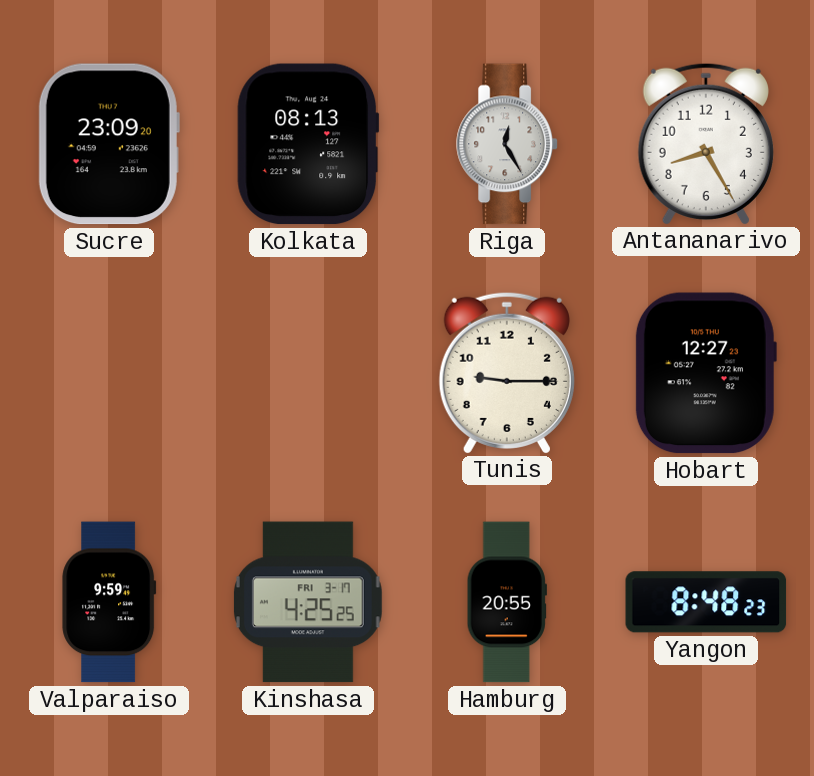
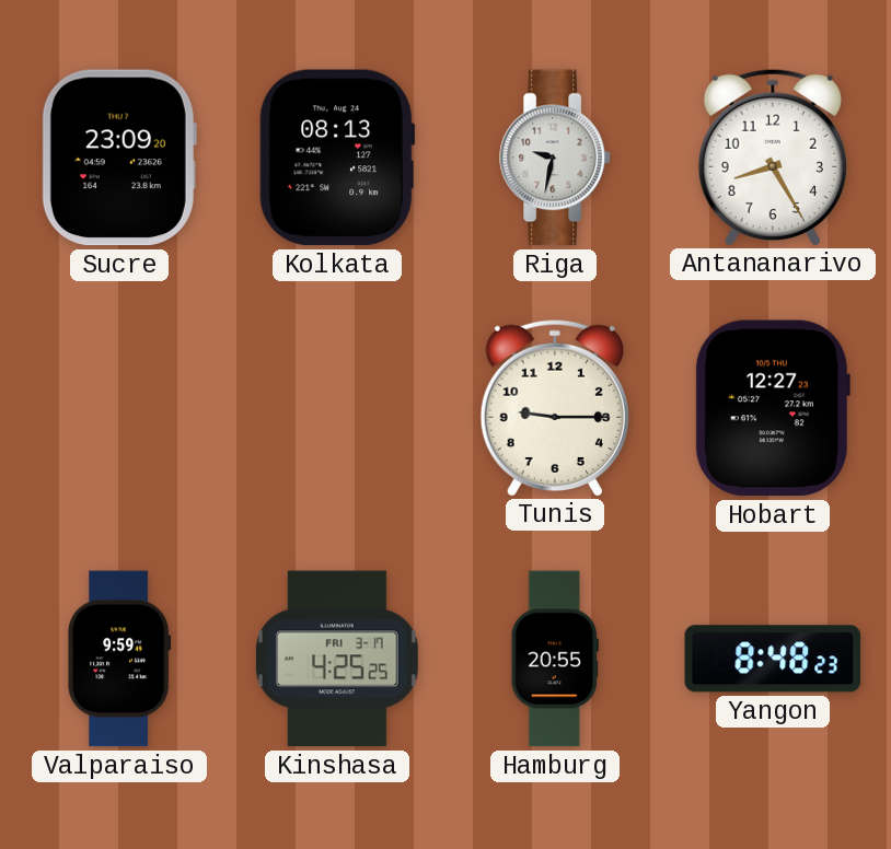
Riga: 12:25 -> 9:32
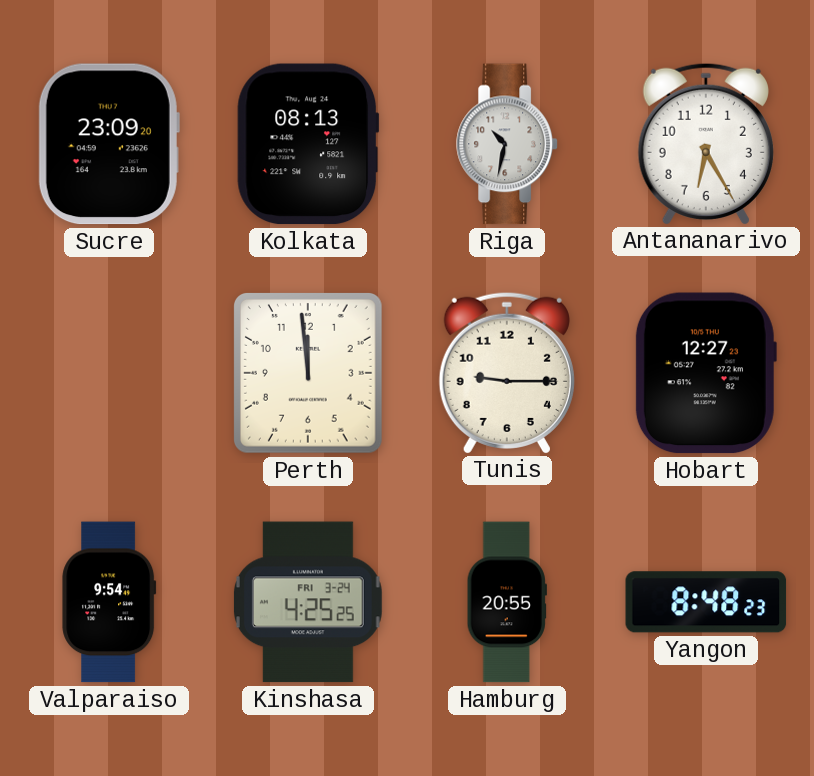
Riga: 9:32 -> 10:32
Antananarivo: 8:25 -> 6:25
Perth: none -> 11:59
Valparaiso: 9:59 -> 9:54
Kinshasa date: FRI 3-17 -> FRI 3-24
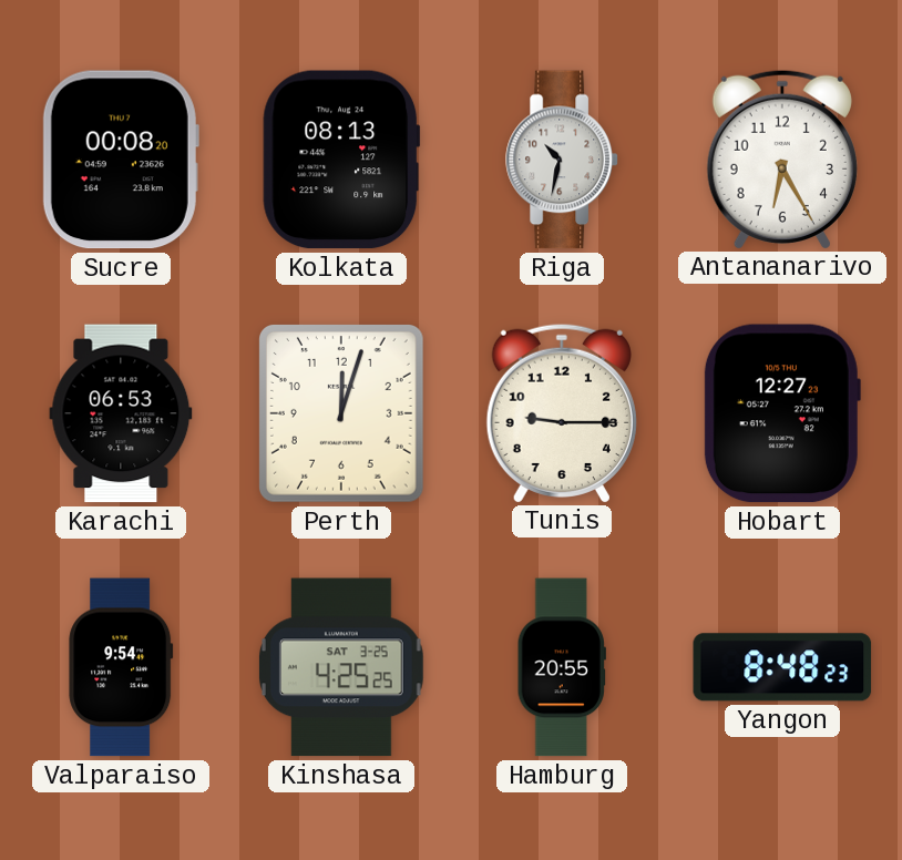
Sucre: 23:09 -> 00:08
Karachi: none -> 06:53
Perth: 11:59 -> 12:03
Kinshasa date: FRI 3-24 -> SAT 3-25
